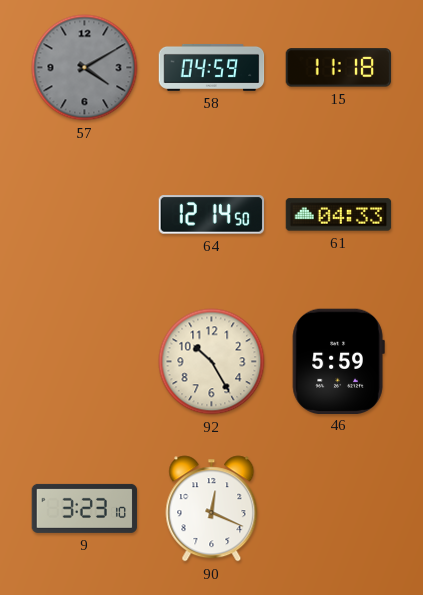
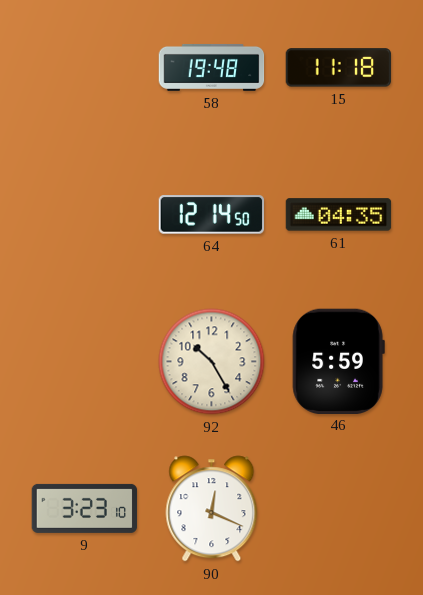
57: 4:10 -> none
58: 04:59 -> 19:48
61: 04:33 -> 04:35
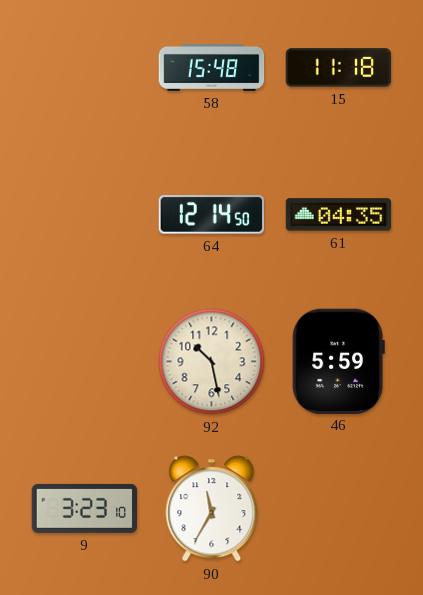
58: 19:48 -> 15:48
92: 10:25 -> 10:28
90: 12:19 -> 11:35
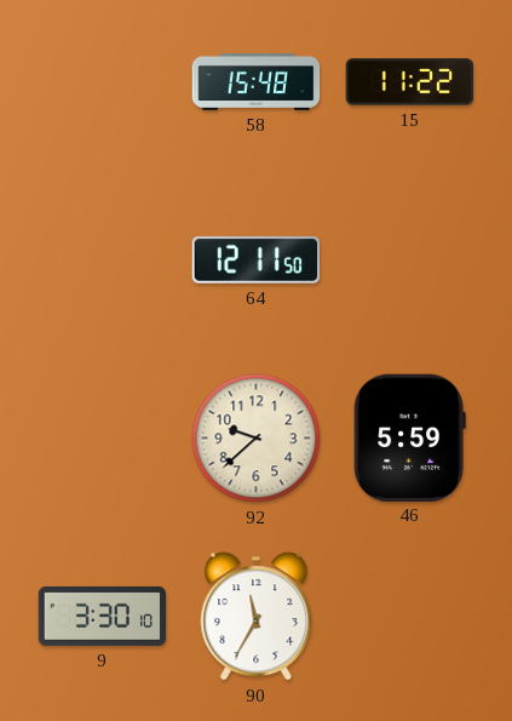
15: 11:18 -> 11:22
64: 12:14 -> 12:11
61: 04:35 -> none
92: 10:28 -> 9:38
9: 3:23 -> 3:30
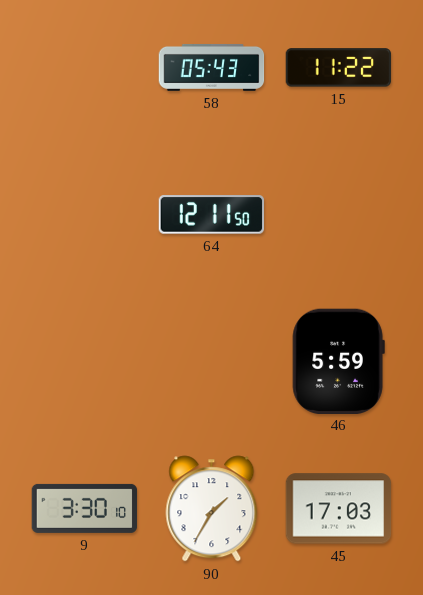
58: 15:48 -> 05:43
92: 9:38 -> none
90: 11:35 -> 1:35
45: none -> 17:03
